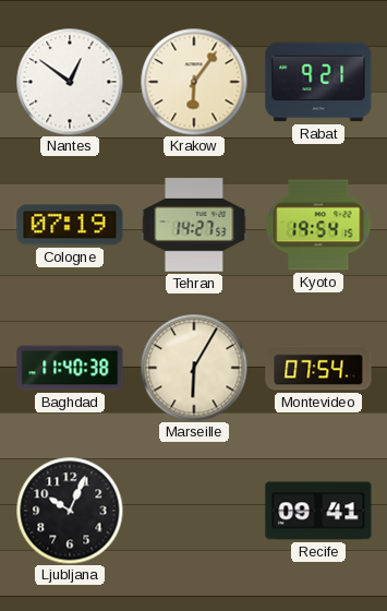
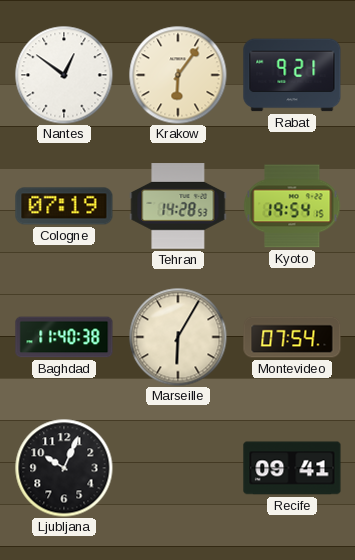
Tehran: 14:27 -> 14:28
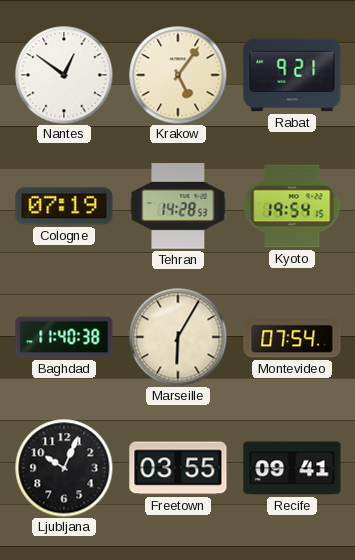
Krakow: 6:06 -> 5:06
Freetown: none -> 03:55
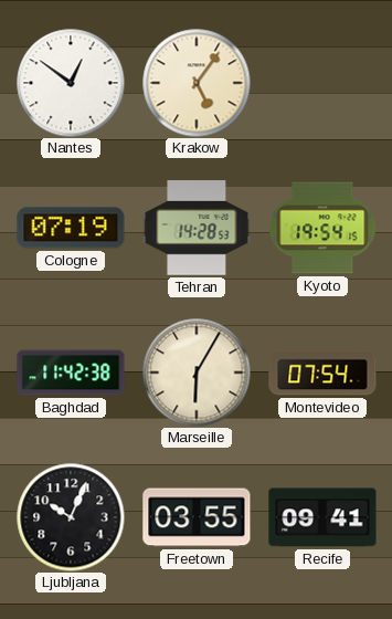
Rabat: 9:21 -> none
Baghdad: 11:40 -> 11:42
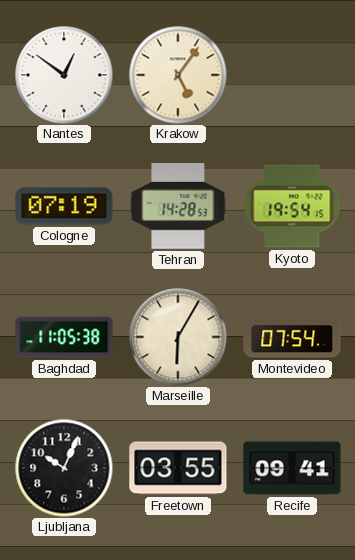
Baghdad: 11:42 -> 11:05
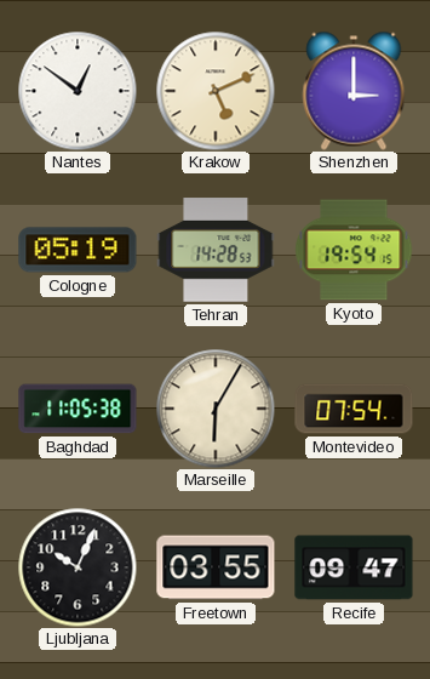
Krakow: 5:06 -> 5:11
Shenzhen: none -> 3:00
Cologne: 07:19 -> 05:19
Recife: 09:41 -> 09:47
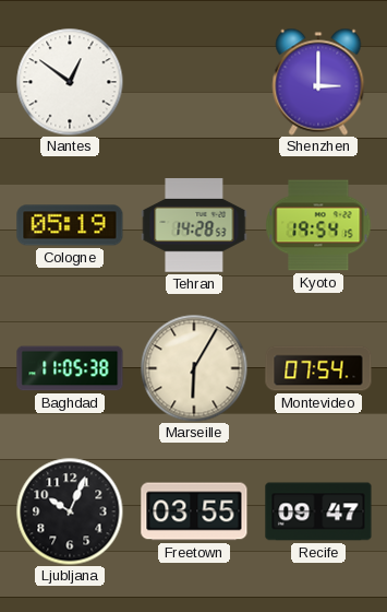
Krakow: 5:11 -> none
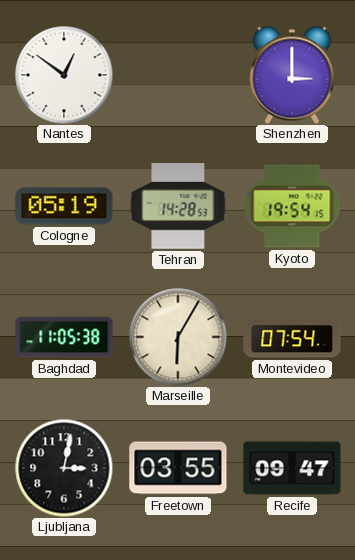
Ljubljana: 10:04 -> 3:02
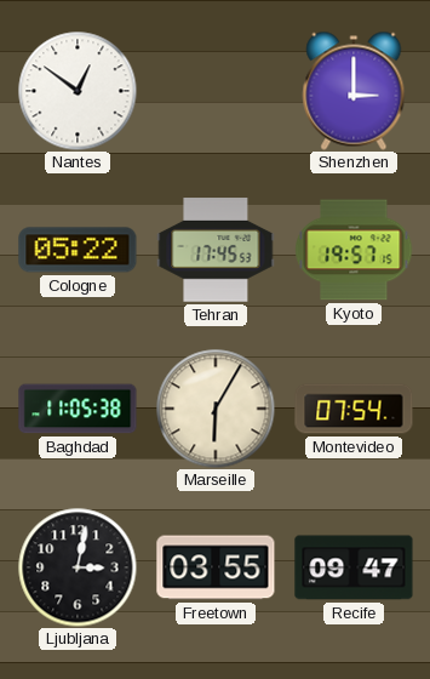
Cologne: 05:19 -> 05:22
Tehran: 14:28 -> 17:45
Kyoto: 19:54 -> 19:57
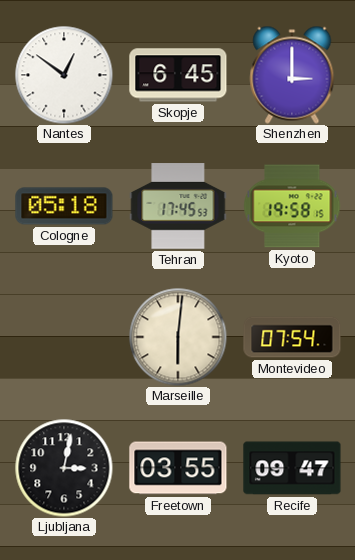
Skopje: none -> 6:45
Cologne: 05:22 -> 05:18
Kyoto: 19:57 -> 19:58
Baghdad: 11:05 -> none
Marseille: 6:05 -> 6:01
